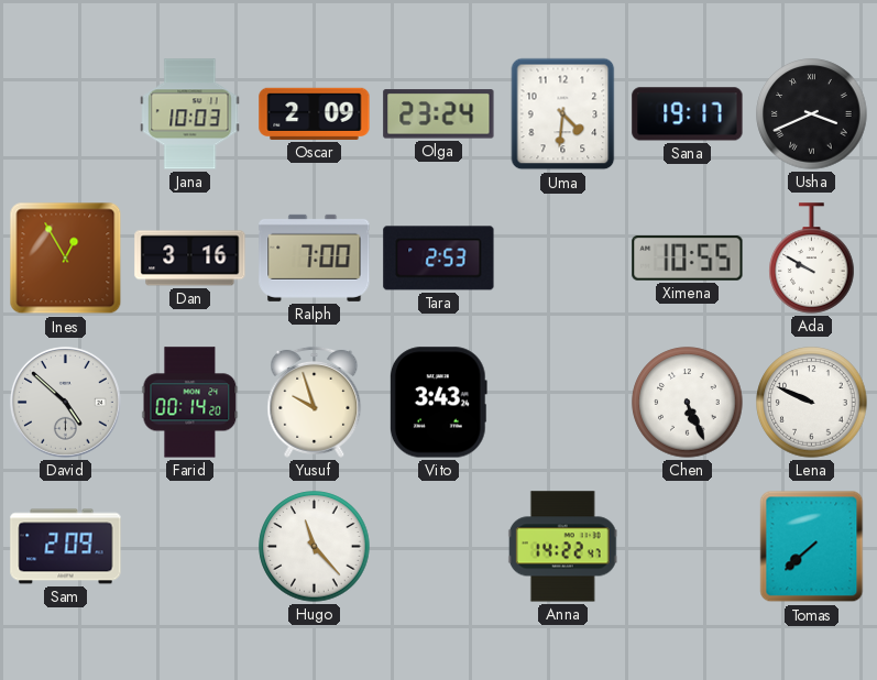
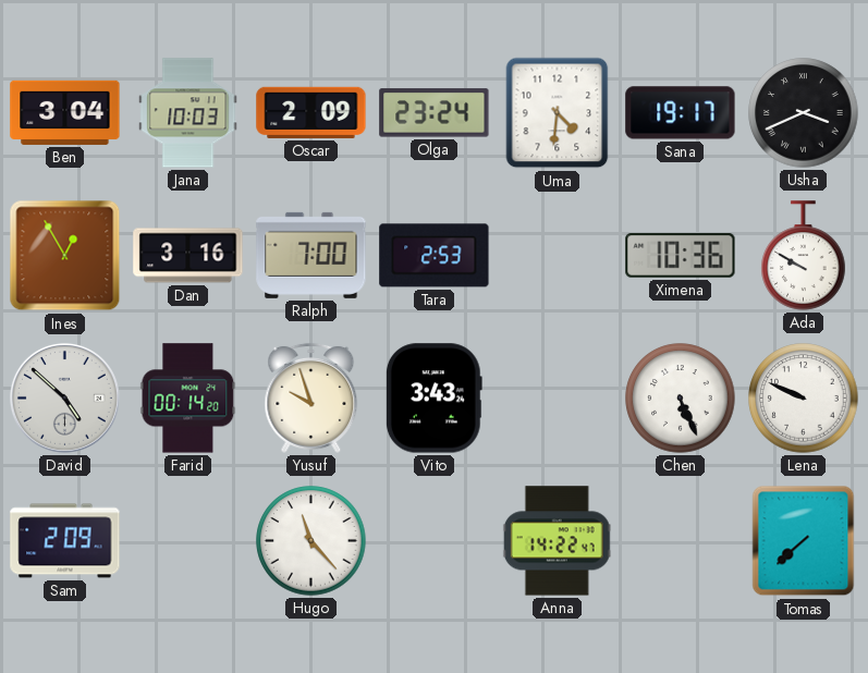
Ben: none -> 3:04
Ximena: 10:55 -> 10:36
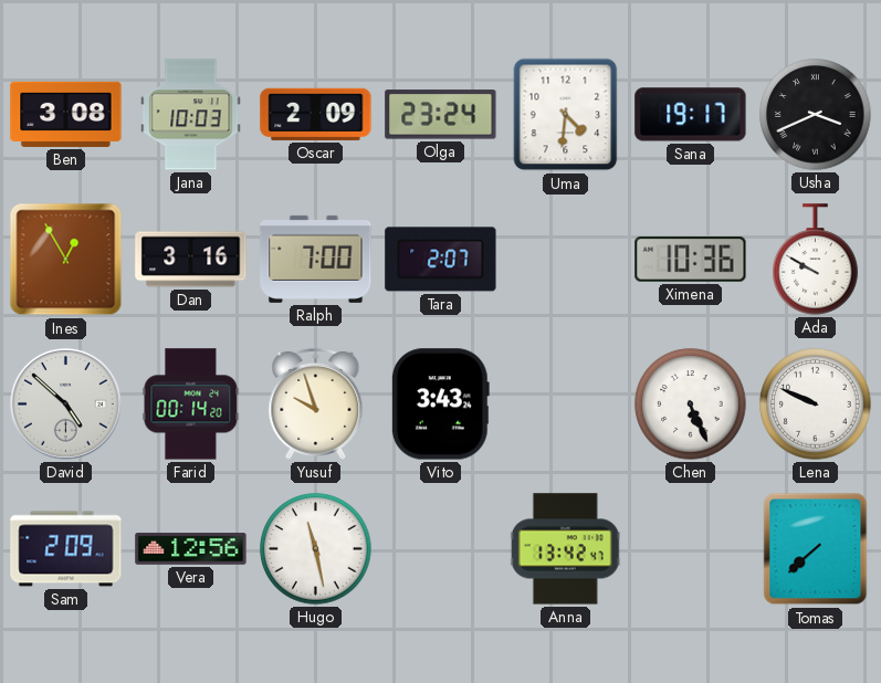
Ben: 3:04 -> 3:08
Tara: 2:53 -> 2:07
Vera: none -> 12:56
Hugo: 11:23 -> 11:28
Anna: 14:22 -> 13:42
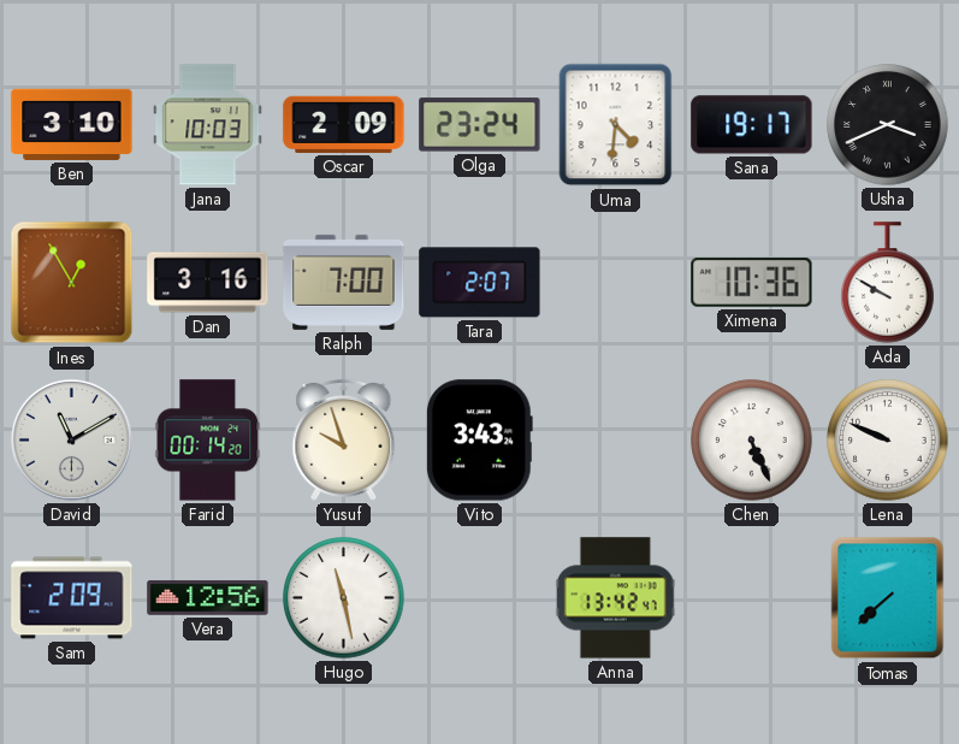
Ben: 3:08 -> 3:10
David: 4:52 -> 11:10
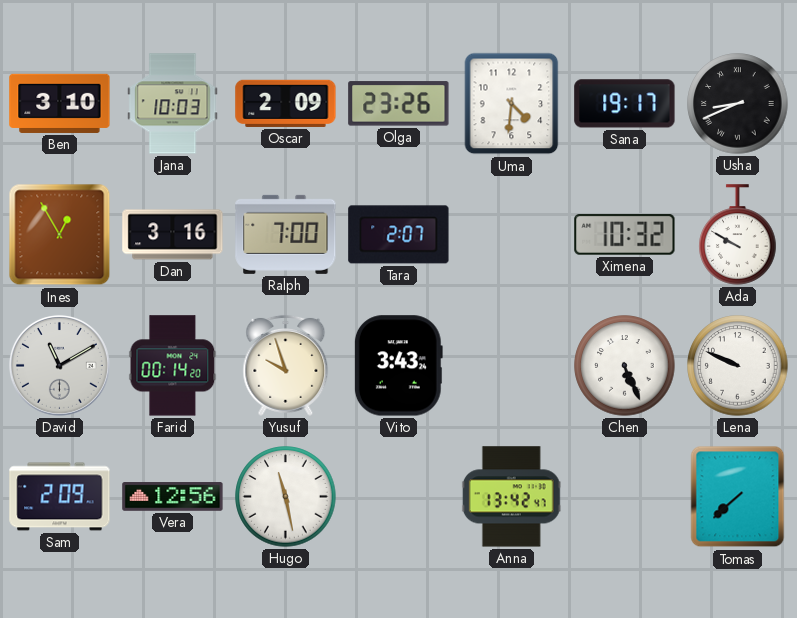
Olga: 23:24 -> 23:26
Usha: 3:41 -> 8:41
Ximena: 10:36 -> 10:32
